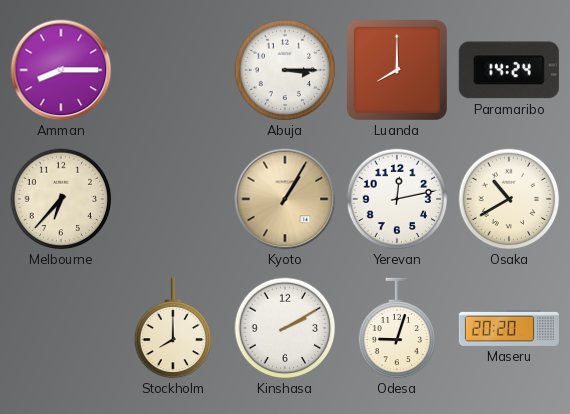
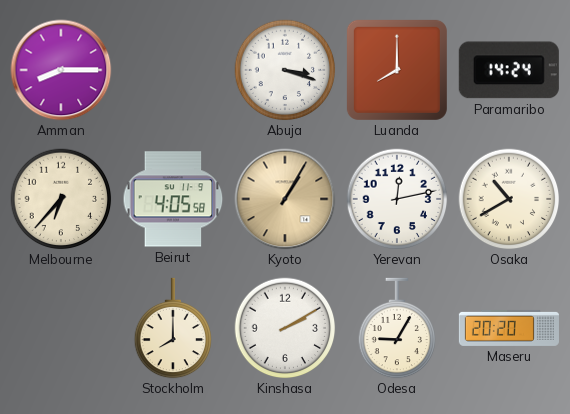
Abuja: 3:15 -> 3:18
Beirut: none -> 4:05
Odesa: 9:03 -> 9:05
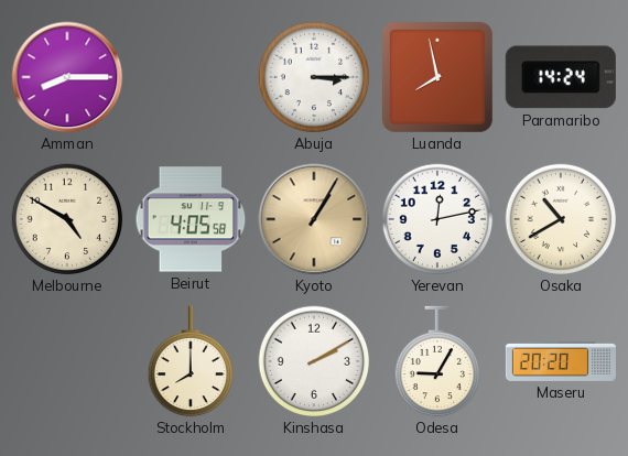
Abuja: 3:18 -> 3:15
Luanda: 8:00 -> 7:58
Melbourne: 6:37 -> 4:50
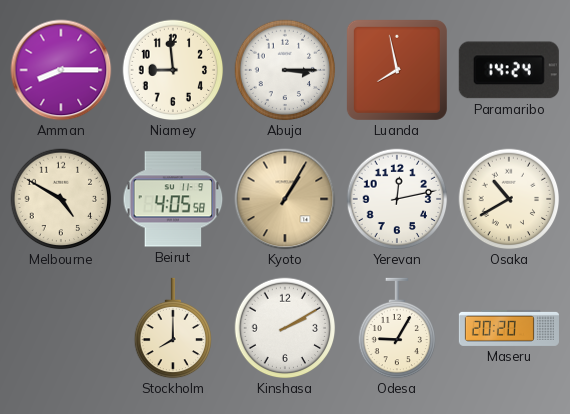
Niamey: none -> 8:59
